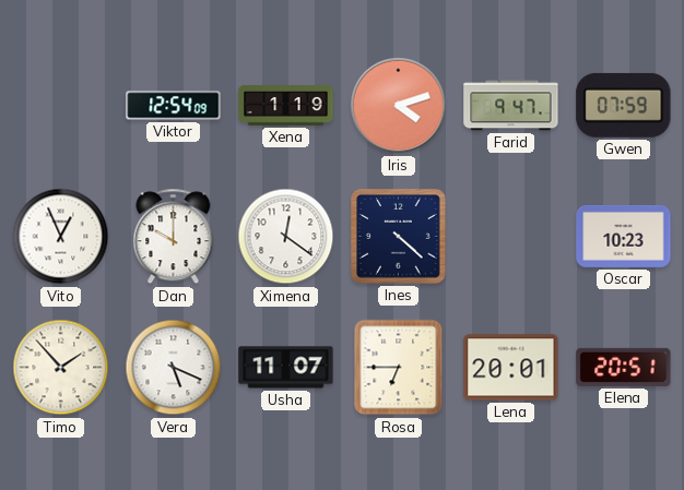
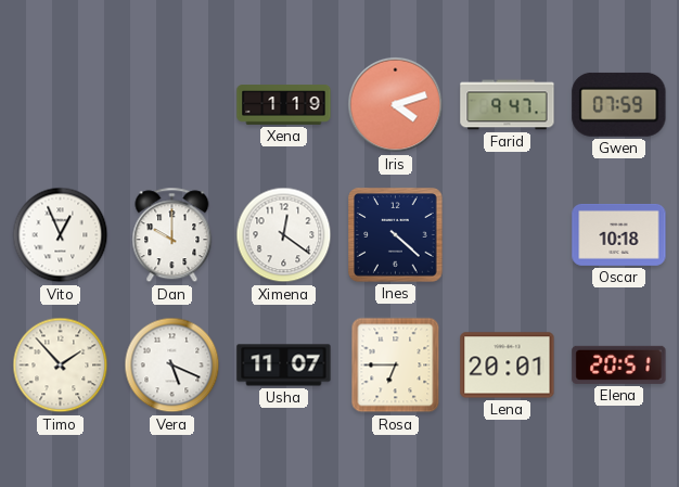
Viktor: 12:54 -> none
Oscar: 10:23 -> 10:18
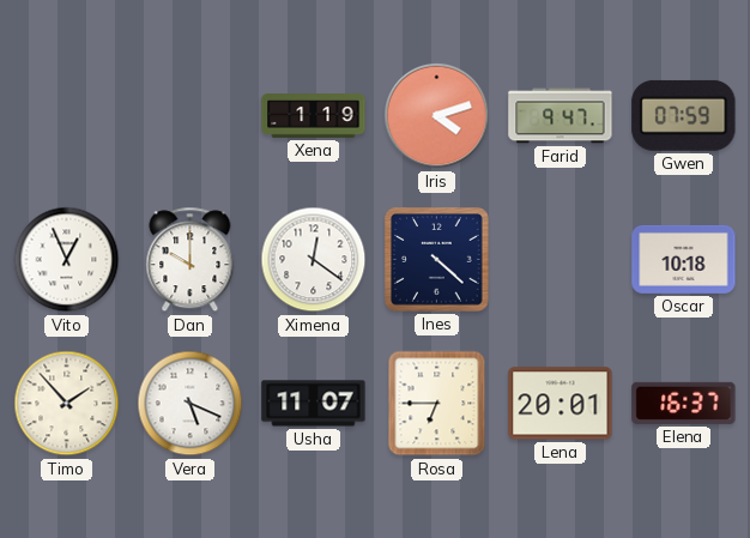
Elena: 20:51 -> 16:37
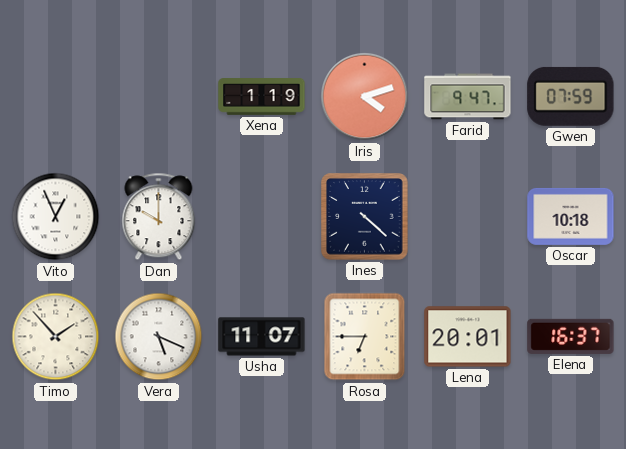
Ximena: 12:21 -> none
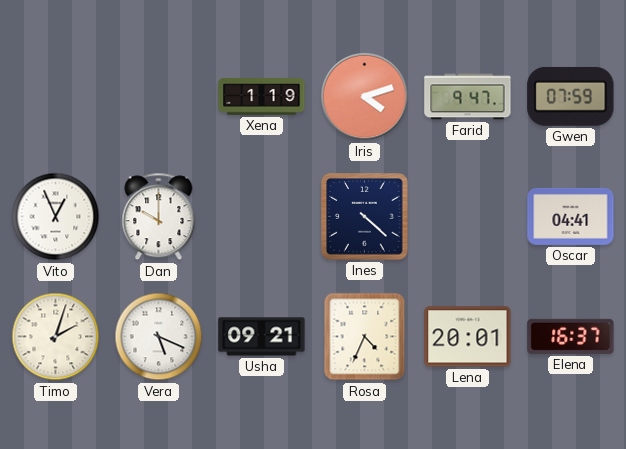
Oscar: 10:18 -> 04:41
Timo: 1:53 -> 2:03
Usha: 11:07 -> 09:21
Rosa: 6:45 -> 4:34
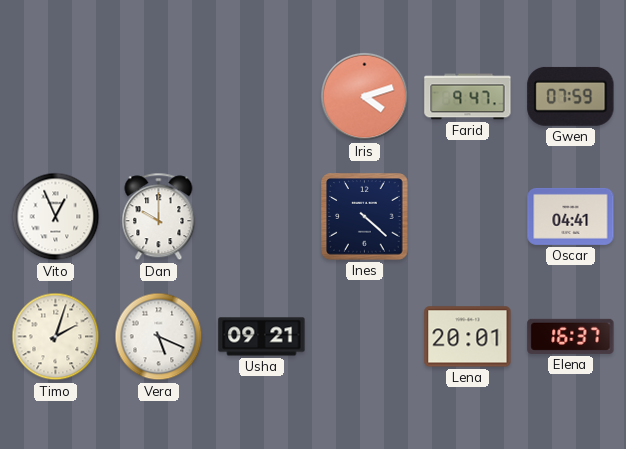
Xena: 1:19 -> none
Rosa: 4:34 -> none
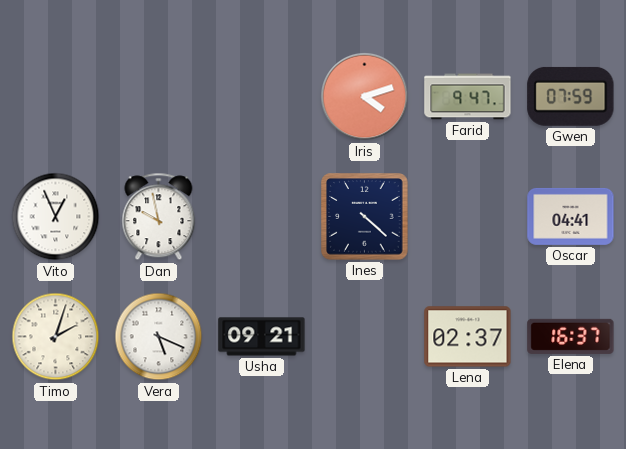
Dan: 10:00 -> 9:58
Lena: 20:01 -> 02:37
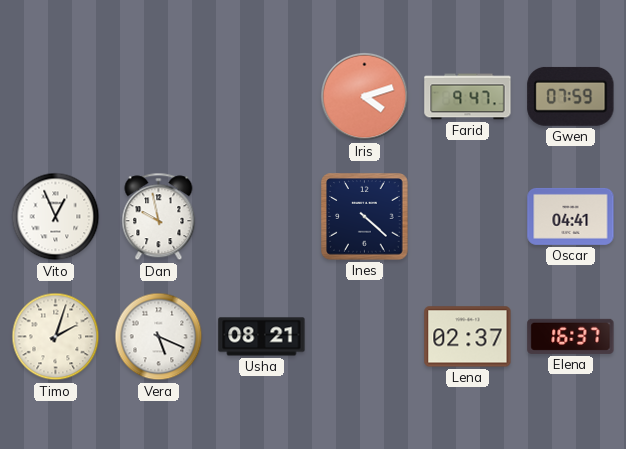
Usha: 09:21 -> 08:21
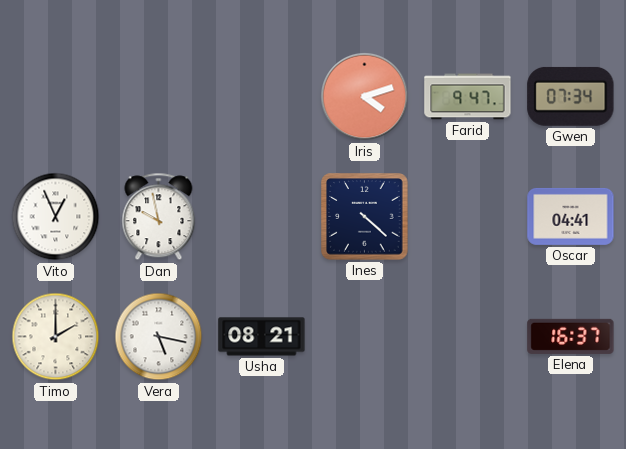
Gwen: 07:59 -> 07:34
Timo: 2:03 -> 2:00
Vera: 5:19 -> 5:17
Lena: 02:37 -> none
